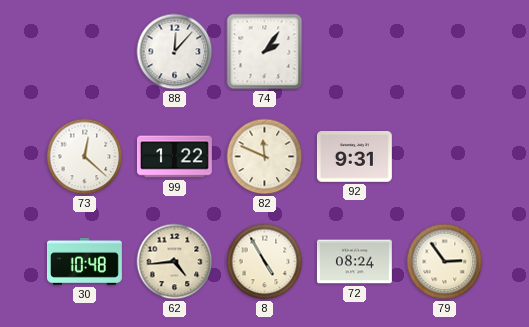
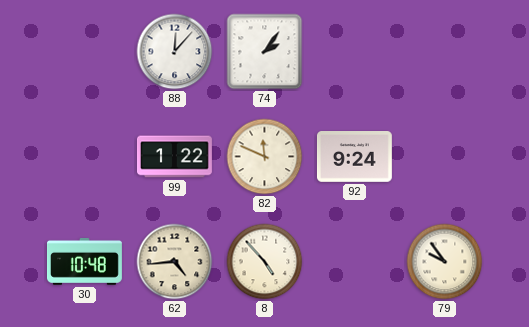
73: 12:22 -> none
92: 9:31 -> 9:24
8: 4:55 -> 4:53
72: 08:24 -> none
79: 2:54 -> 9:54
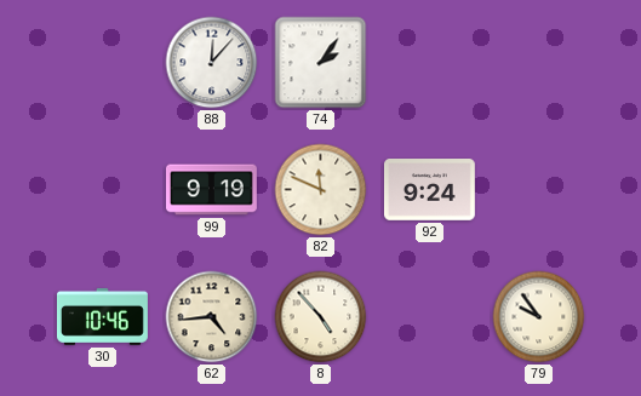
99: 1:22 -> 9:19
30: 10:48 -> 10:46
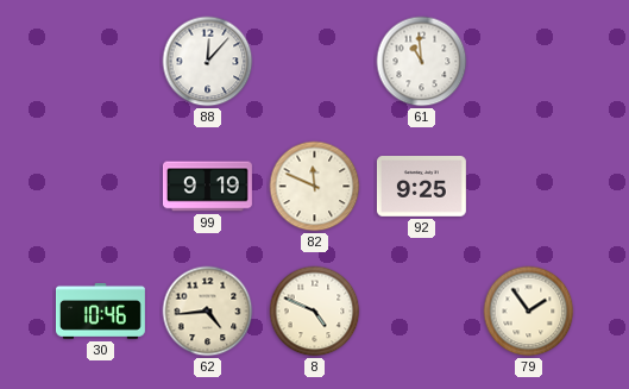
74: 2:06 -> none
61: none -> 10:59
92: 9:24 -> 9:25
8: 4:53 -> 4:49
79: 9:54 -> 1:54
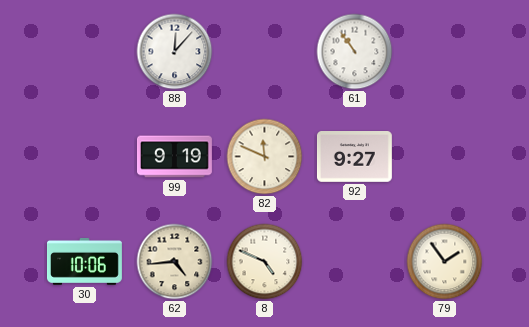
61: 10:59 -> 10:54
92: 9:25 -> 9:27
30: 10:46 -> 10:06
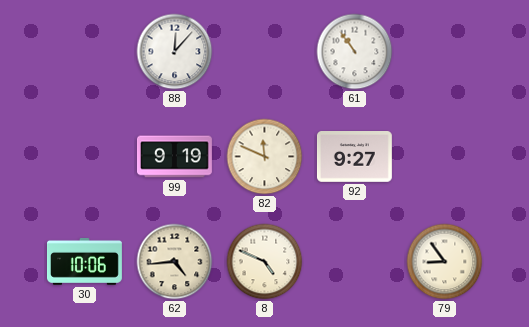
79: 1:54 -> 8:54
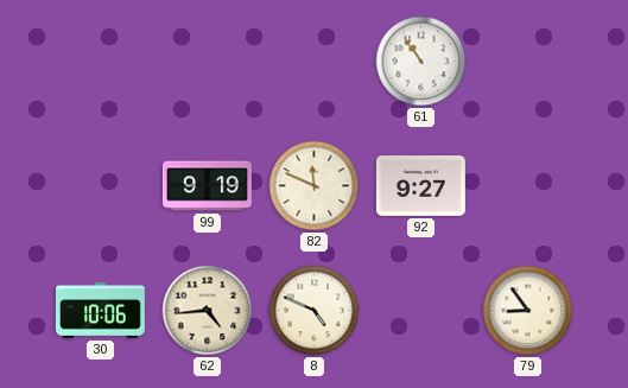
88: 12:07 -> none
